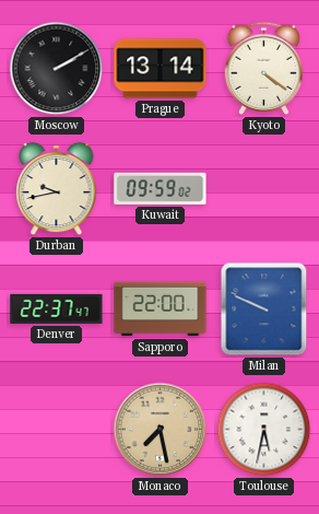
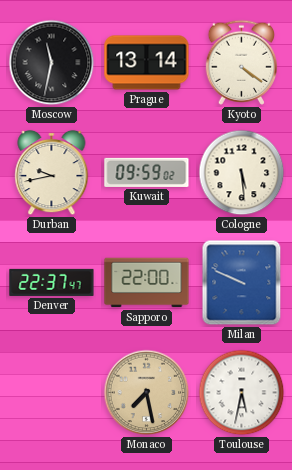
Moscow: 2:10 -> 11:32
Cologne: none -> 5:29
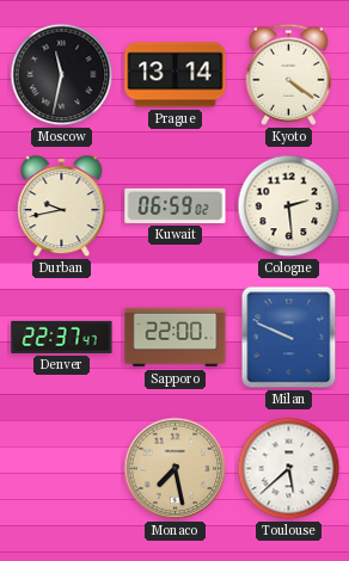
Kuwait: 09:59 -> 06:59
Cologne: 5:29 -> 2:29
Toulouse: 5:32 -> 5:38
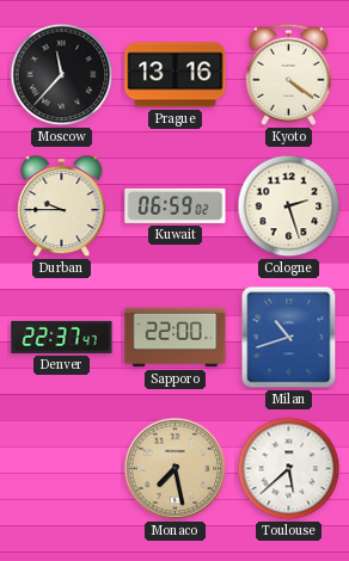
Moscow: 11:32 -> 11:37
Prague: 13:14 -> 13:16
Durban: 9:43 -> 9:45
Cologne: 2:29 -> 2:27
Milan: 9:49 -> 10:42
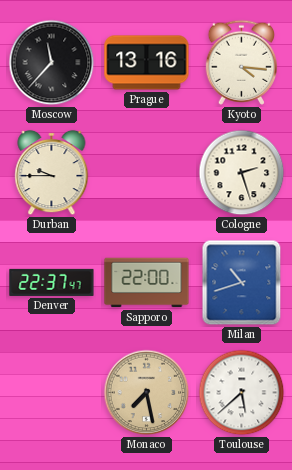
Kyoto: 4:21 -> 4:16
Kuwait: 06:59 -> none
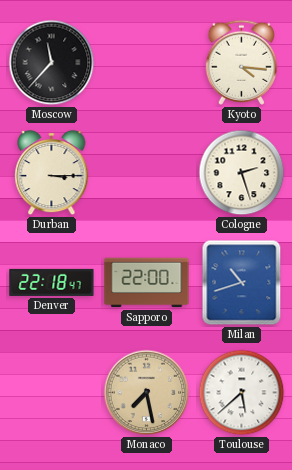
Prague: 13:16 -> none
Durban: 9:45 -> 3:15
Denver: 22:37 -> 22:18
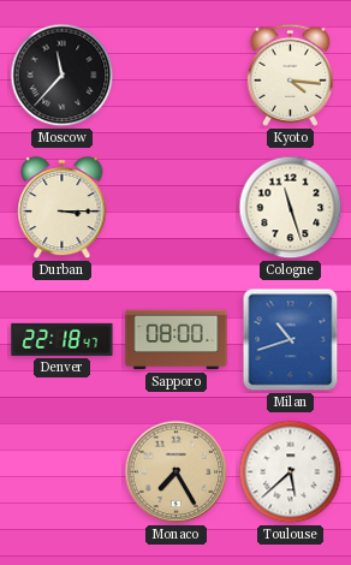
Cologne: 2:27 -> 11:27
Sapporo: 22:00 -> 08:00
Monaco: 7:28 -> 7:25
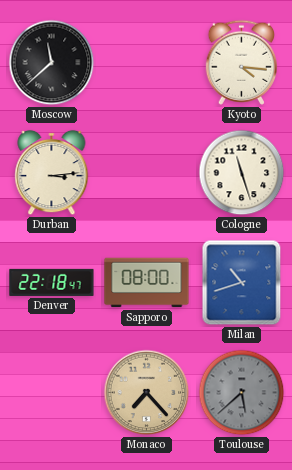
Moscow: 11:37 -> 11:38
Durban: 3:15 -> 3:14
Monaco: 7:25 -> 7:23
Toulouse dial: white -> grey
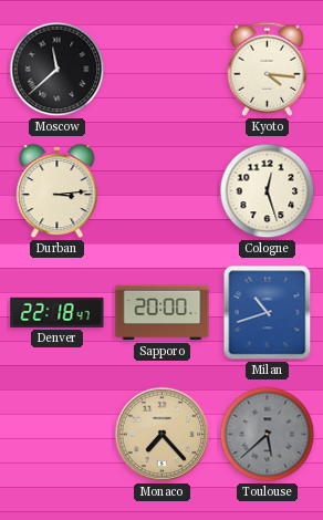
Cologne: 11:27 -> 12:27
Sapporo: 08:00 -> 20:00
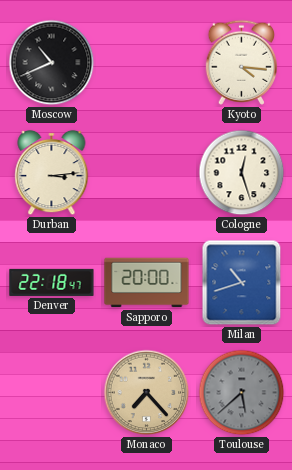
Moscow: 11:38 -> 10:41
